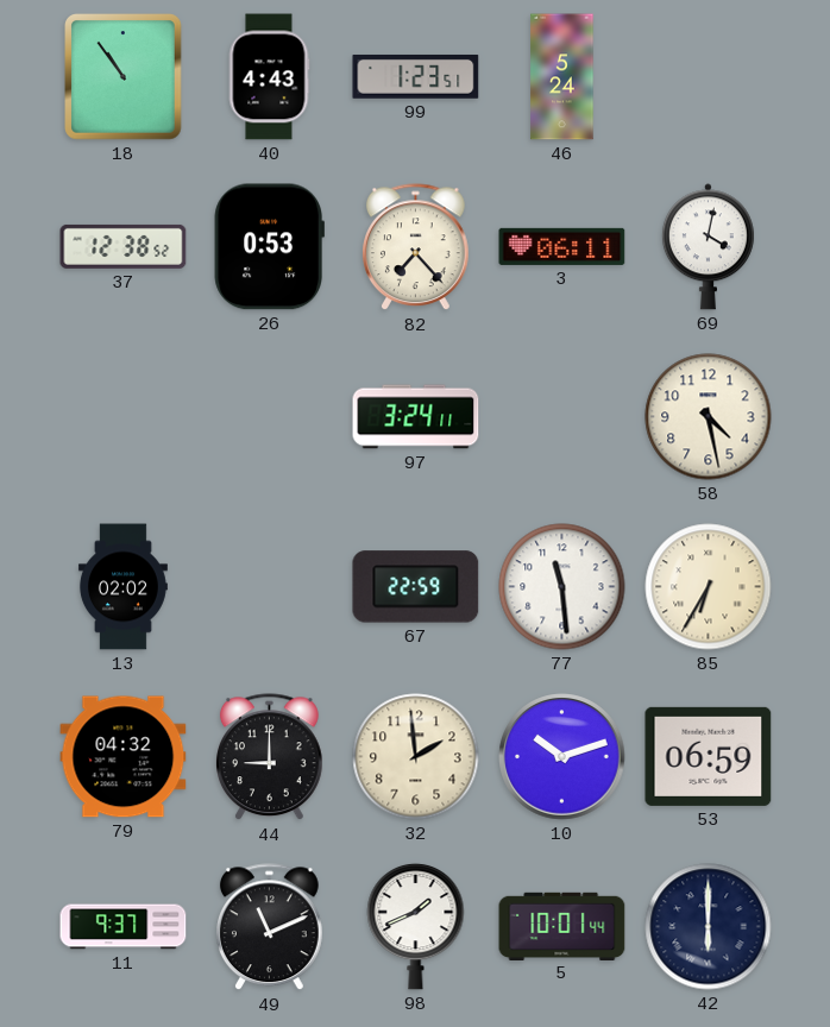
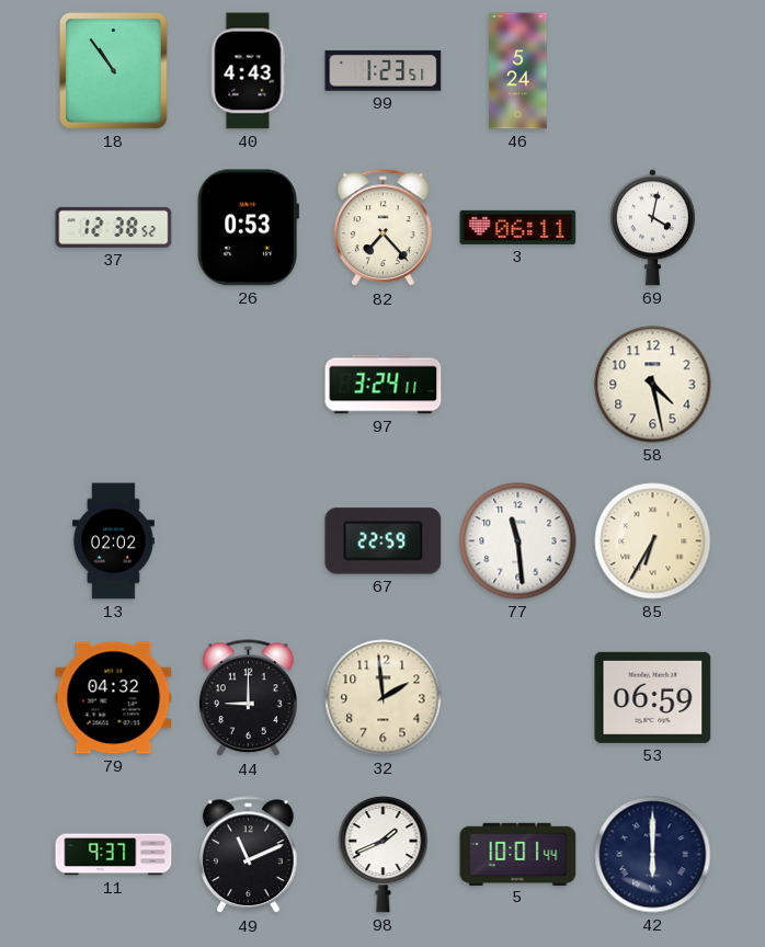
10: 10:12 -> none
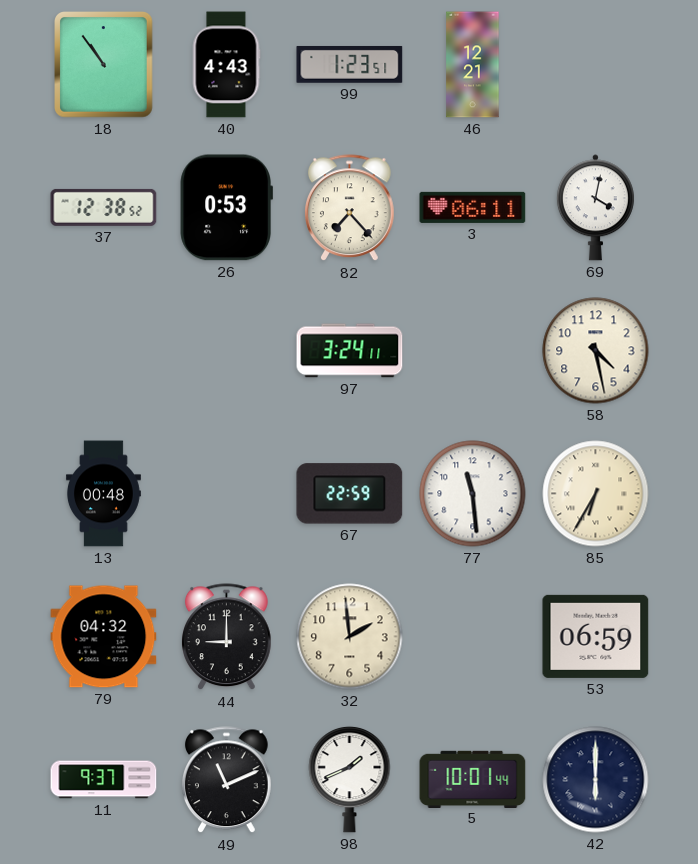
46: 5:24 -> 12:21
13: 02:02 -> 00:48
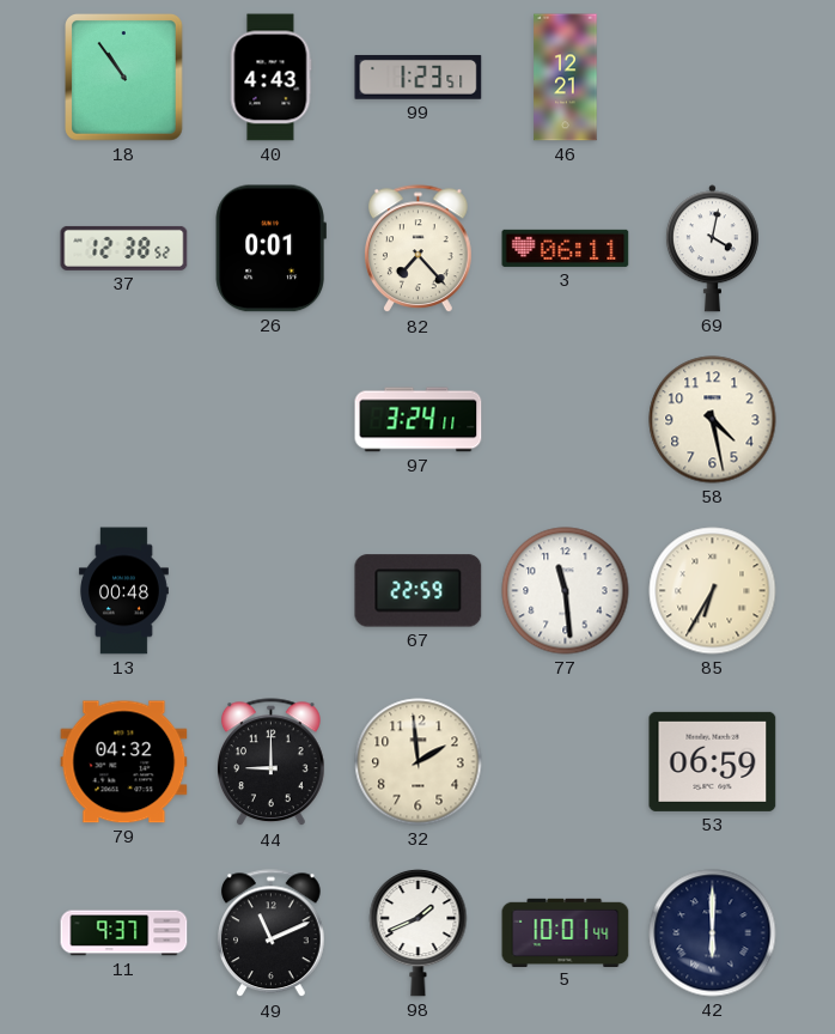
26: 0:53 -> 0:01
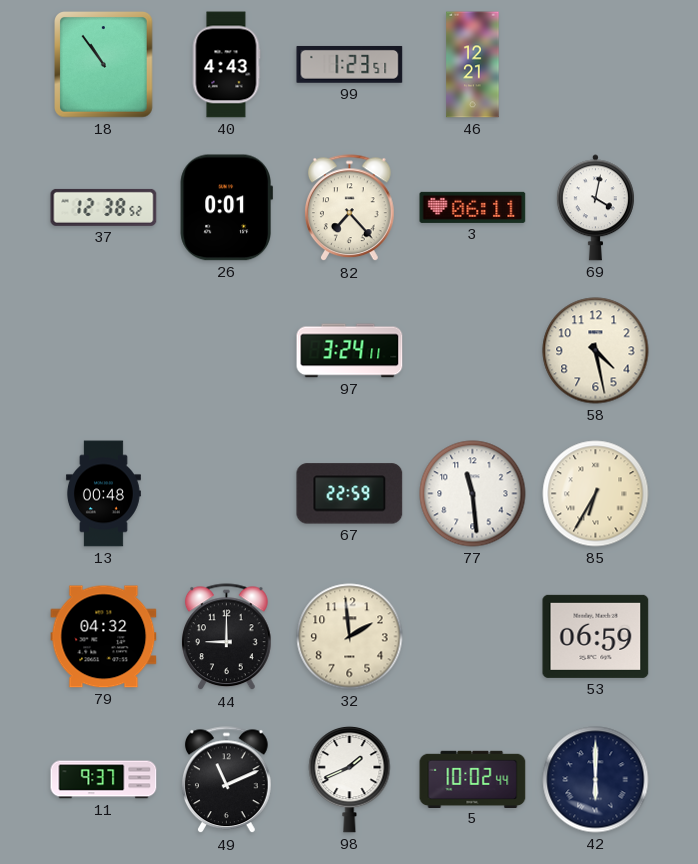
5: 10:01 -> 10:02
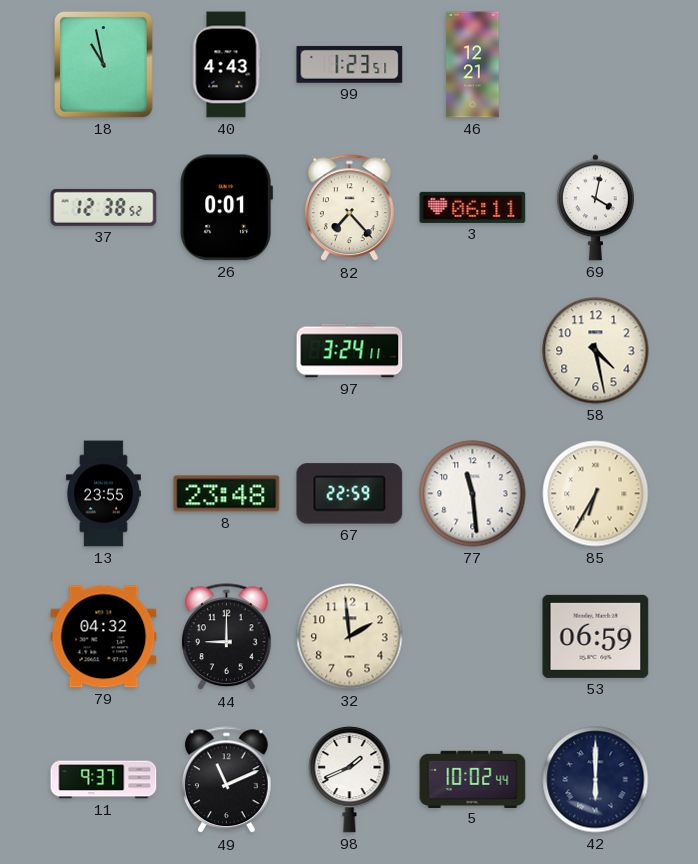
18: 10:54 -> 10:58
13: 00:48 -> 23:55
8: none -> 23:48
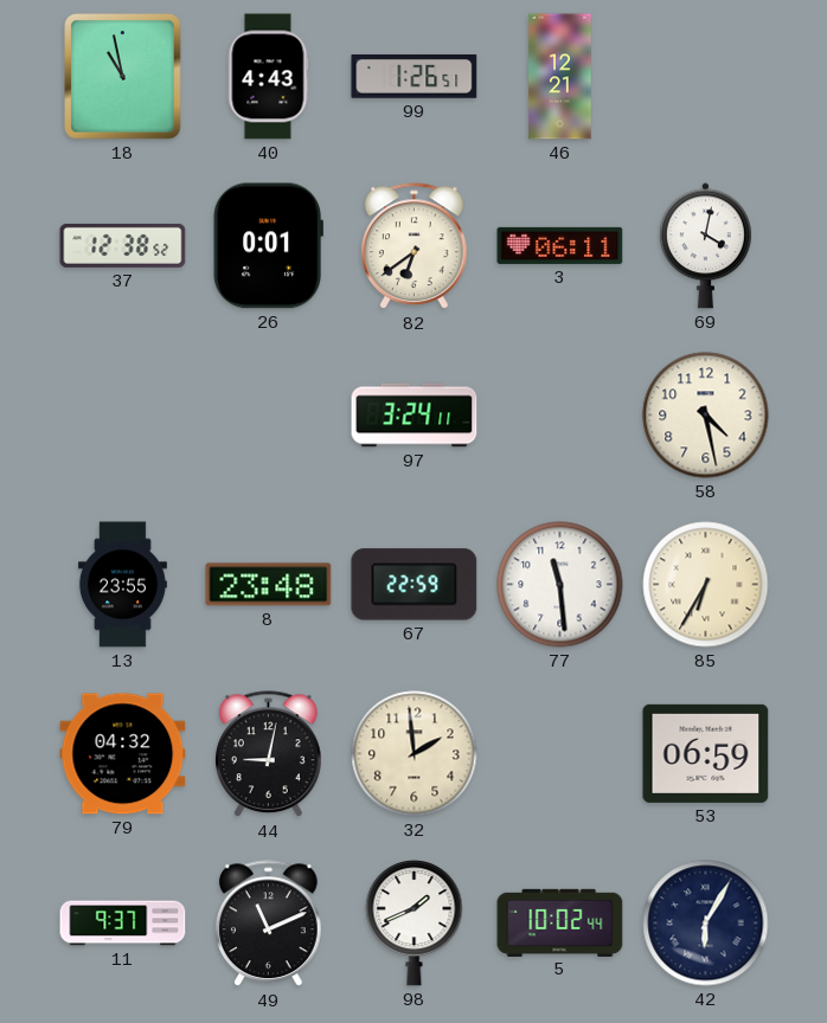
99: 1:23 -> 1:26
82: 7:23 -> 6:39
44: 9:00 -> 9:02
42: 6:00 -> 6:05
